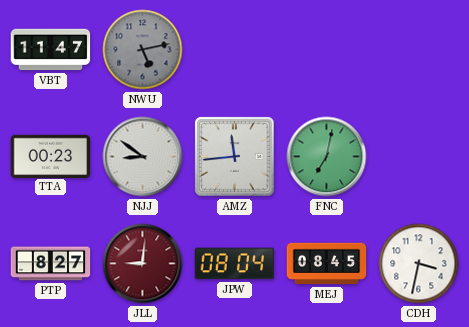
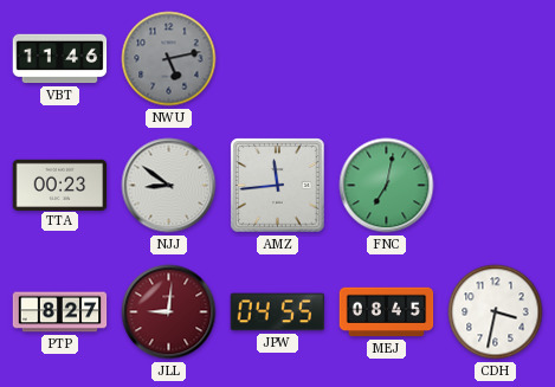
VBT: 11:47 -> 11:46
JPW: 08:04 -> 04:55
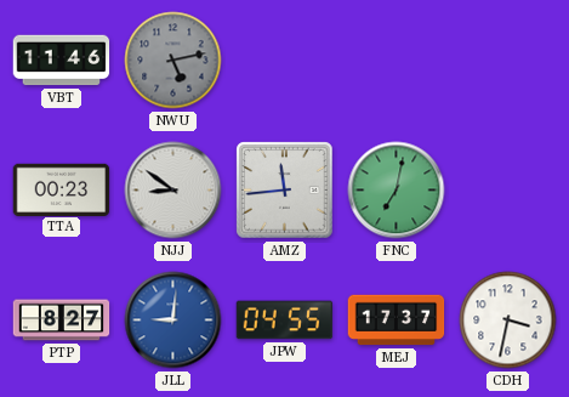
JLL dial: burgundy -> blue
MEJ: 08:45 -> 17:37
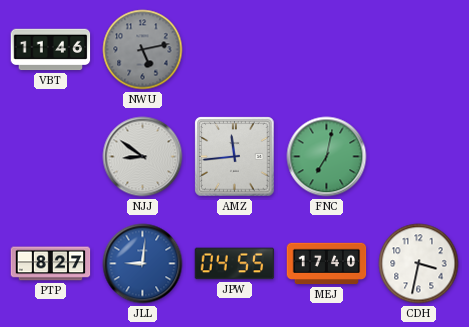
TTA: 00:23 -> none
MEJ: 17:37 -> 17:40
